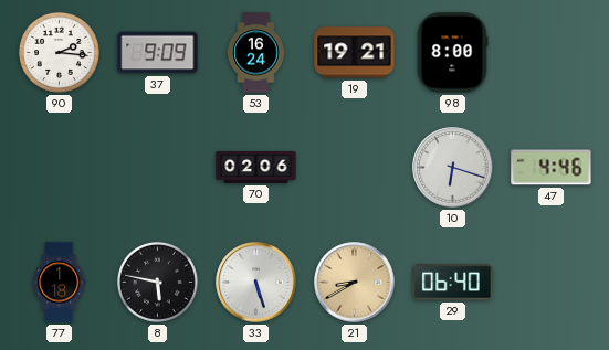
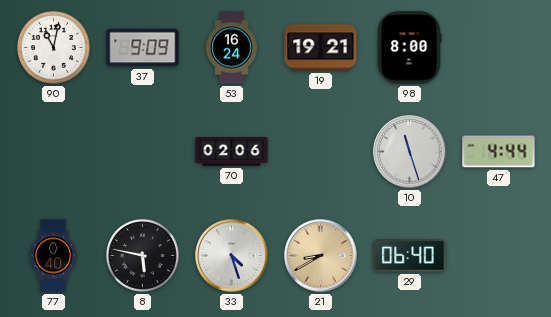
90: 2:16 -> 11:02
10: 6:18 -> 11:27
47: 4:46 -> 4:44
77: 1:18 -> 0:40
33: 5:27 -> 4:27
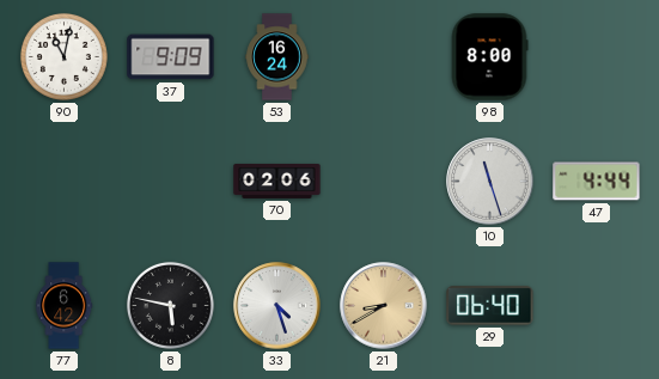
19: 19:21 -> none
77: 0:40 -> 6:42
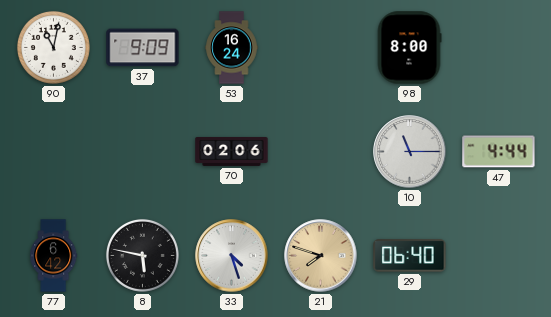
10: 11:27 -> 11:15
21: 8:40 -> 7:48
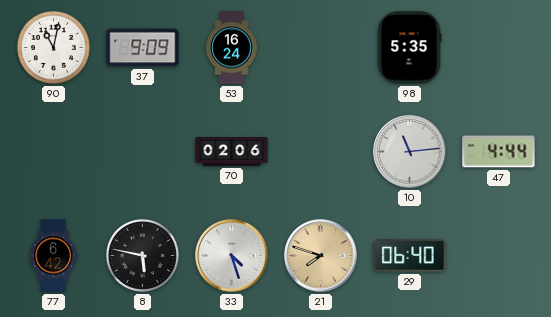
98: 8:00 -> 5:35
10: 11:15 -> 11:14
